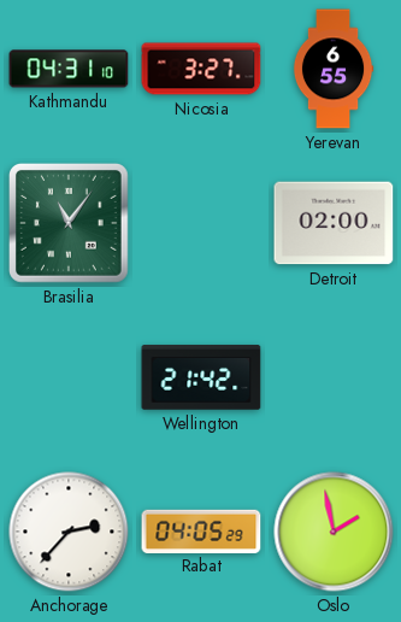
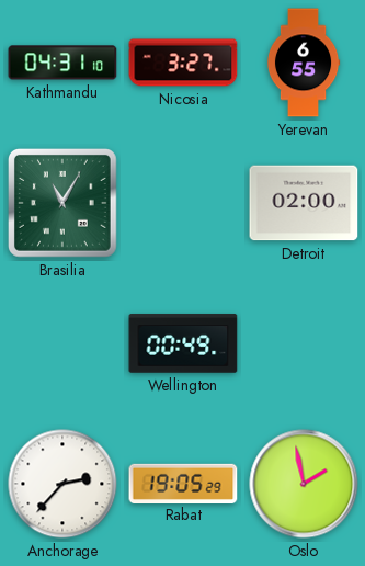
Brasilia: 11:06 -> 11:05
Wellington: 21:42 -> 00:49
Rabat: 04:05 -> 19:05
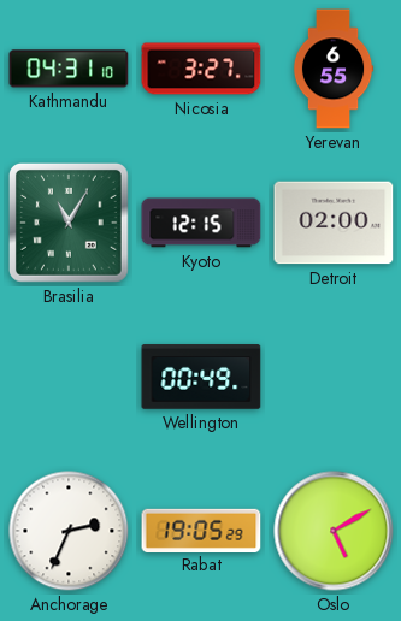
Kyoto: none -> 12:15
Anchorage: 2:37 -> 2:34
Oslo: 1:58 -> 5:10
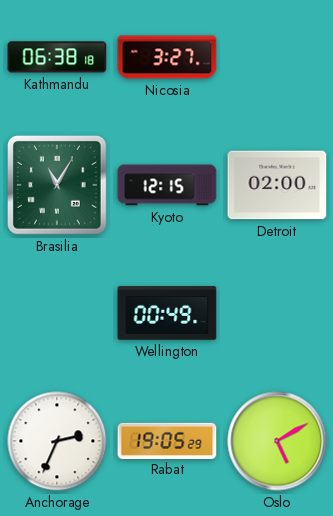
Kathmandu: 04:31 -> 06:38
Yerevan: 6:55 -> none
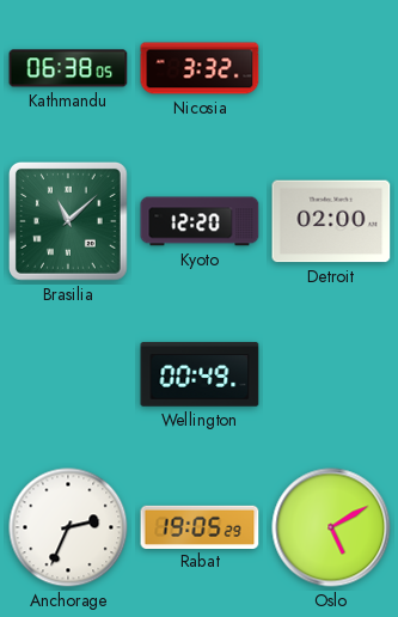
Kathmandu: 06:38:18 -> 06:38:05
Nicosia: 3:27 -> 3:32
Brasilia: 11:05 -> 11:08
Kyoto: 12:15 -> 12:20
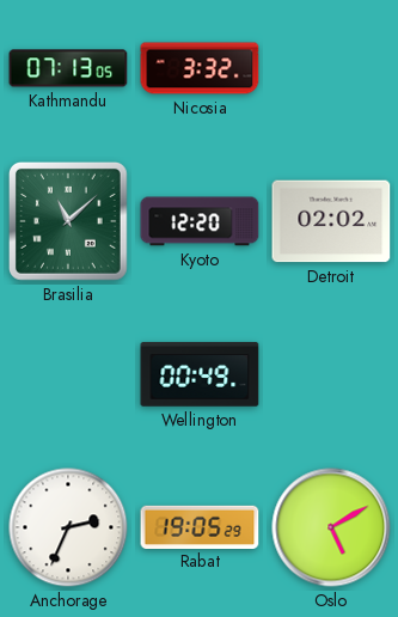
Kathmandu: 06:38 -> 07:13
Detroit: 02:00 -> 02:02
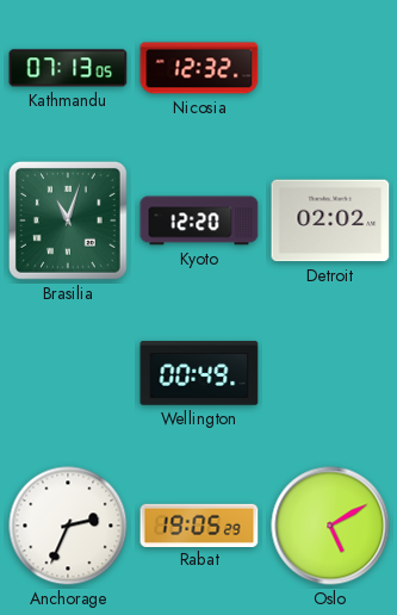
Nicosia: 3:32 -> 12:32
Brasilia: 11:08 -> 11:03
